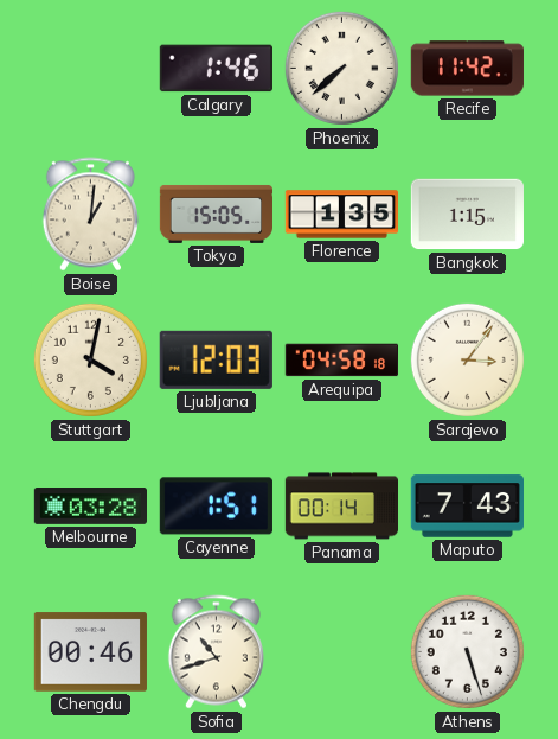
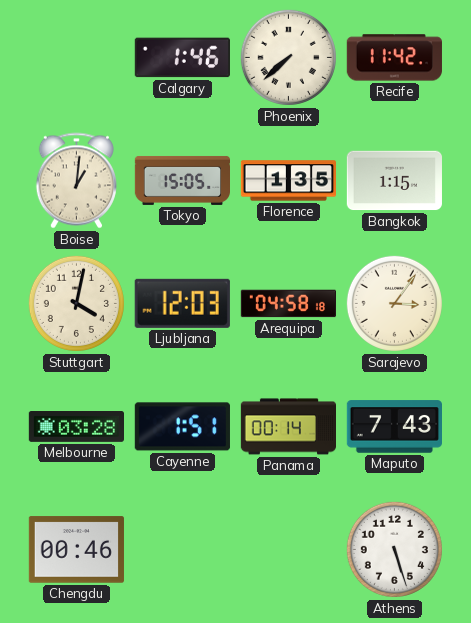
Sofia: 10:42 -> none
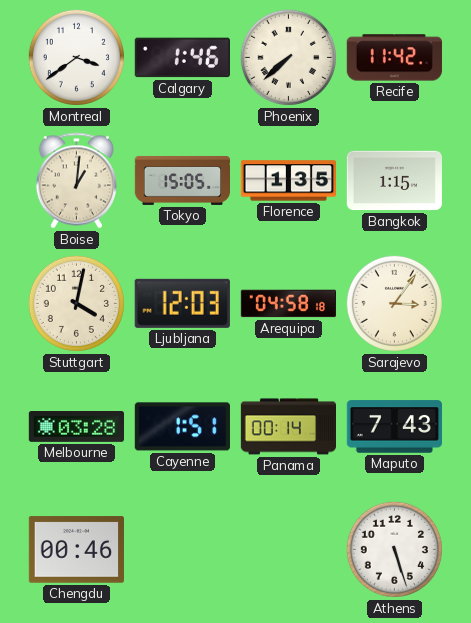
Montreal: none -> 3:39
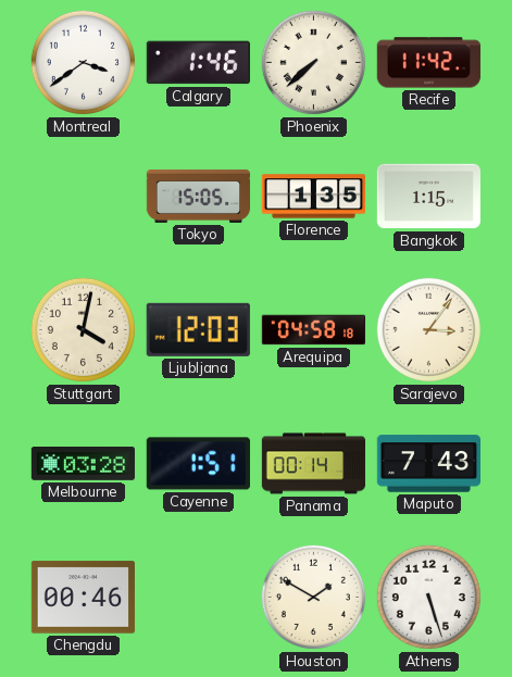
Boise: 1:01 -> none
Houston: none -> 1:50
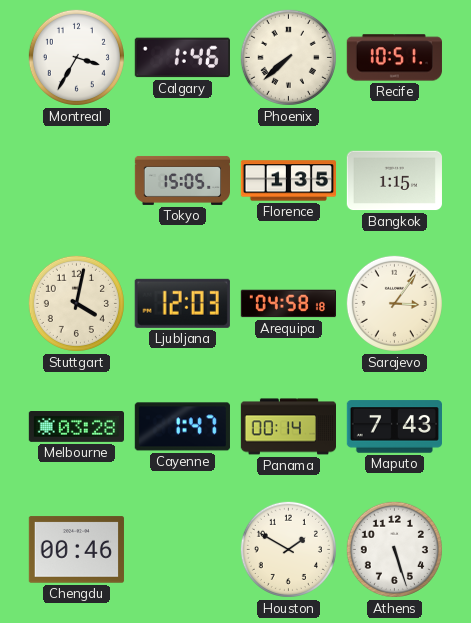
Montreal: 3:39 -> 3:35
Recife: 11:42 -> 10:51
Cayenne: 1:51 -> 1:47
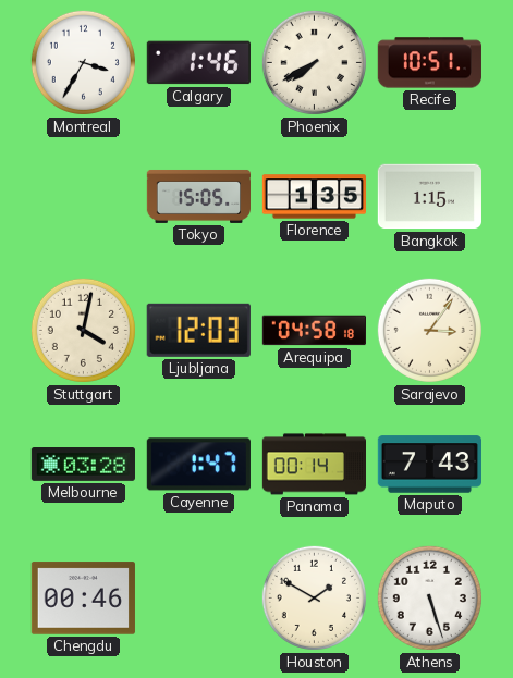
Phoenix: 7:38 -> 7:40
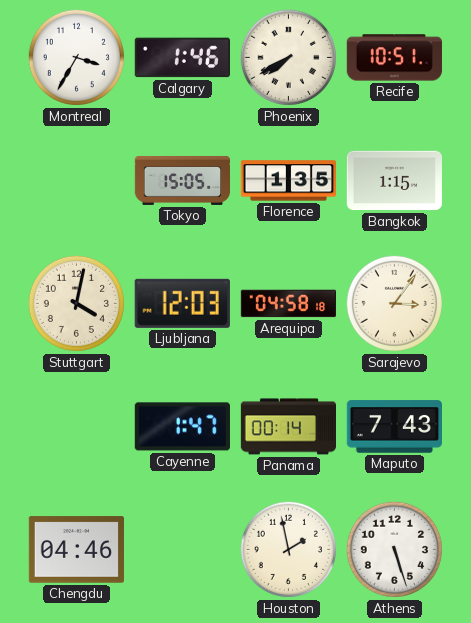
Melbourne: 03:28 -> none
Chengdu: 00:46 -> 04:46
Houston: 1:50 -> 1:58
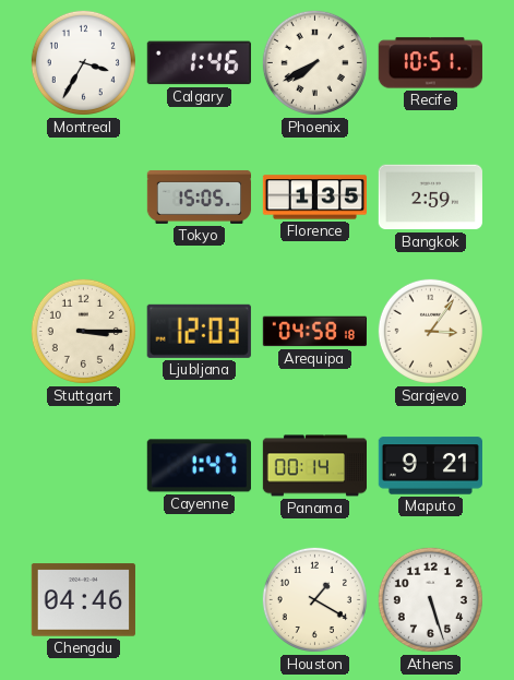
Bangkok: 1:15 -> 2:59
Stuttgart: 4:02 -> 3:15
Maputo: 7:43 -> 9:21
Houston: 1:58 -> 1:20
